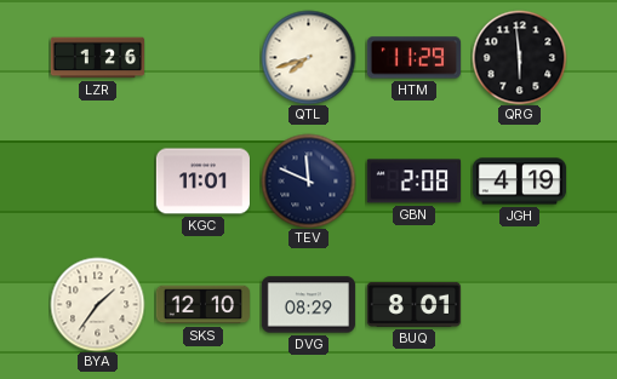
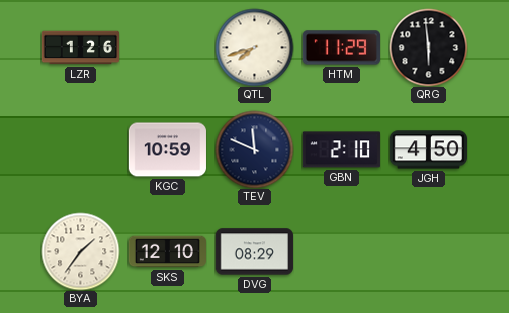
KGC: 11:01 -> 10:59
GBN: 2:08 -> 2:10
JGH: 4:19 -> 4:50
BUQ: 8:01 -> none
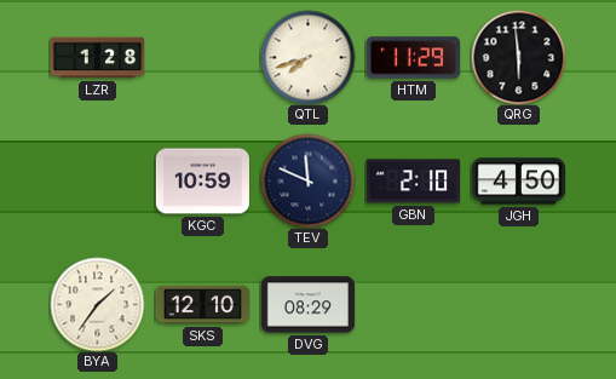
LZR: 1:26 -> 1:28
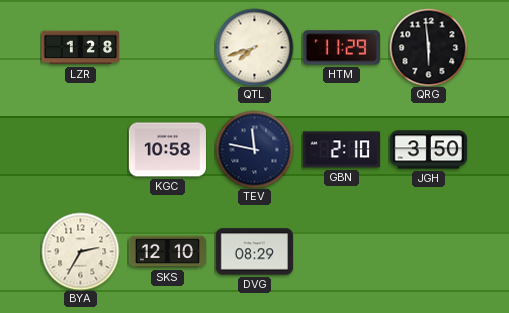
KGC: 10:59 -> 10:58
TEV: 11:49 -> 11:47
JGH: 4:50 -> 3:50
BYA: 1:36 -> 2:35
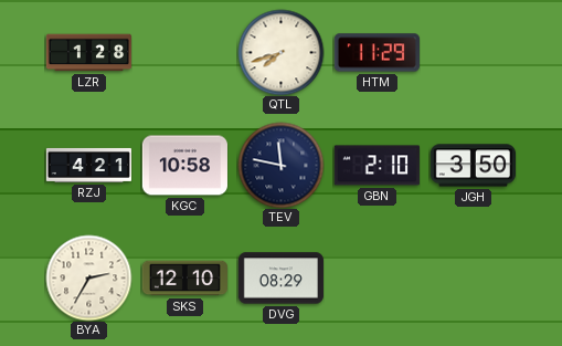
QRG: 5:59 -> none
RZJ: none -> 4:21
